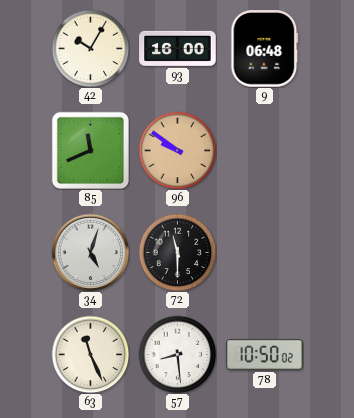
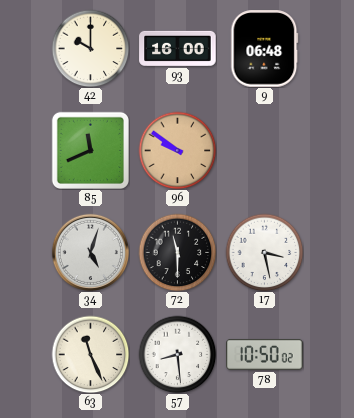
42: 10:05 -> 10:00
17: none -> 3:28
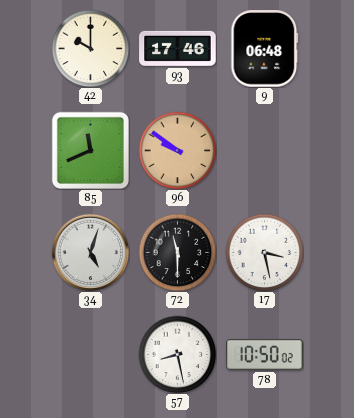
93: 16:00 -> 17:46
63: 11:26 -> none
57: 8:29 -> 8:28
